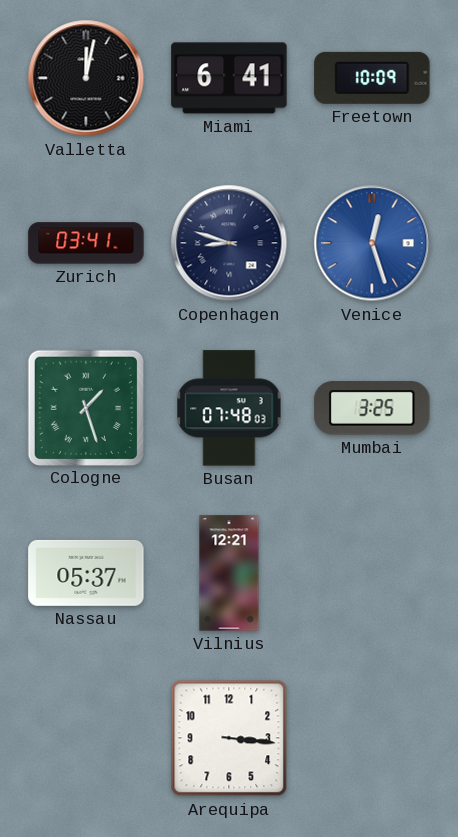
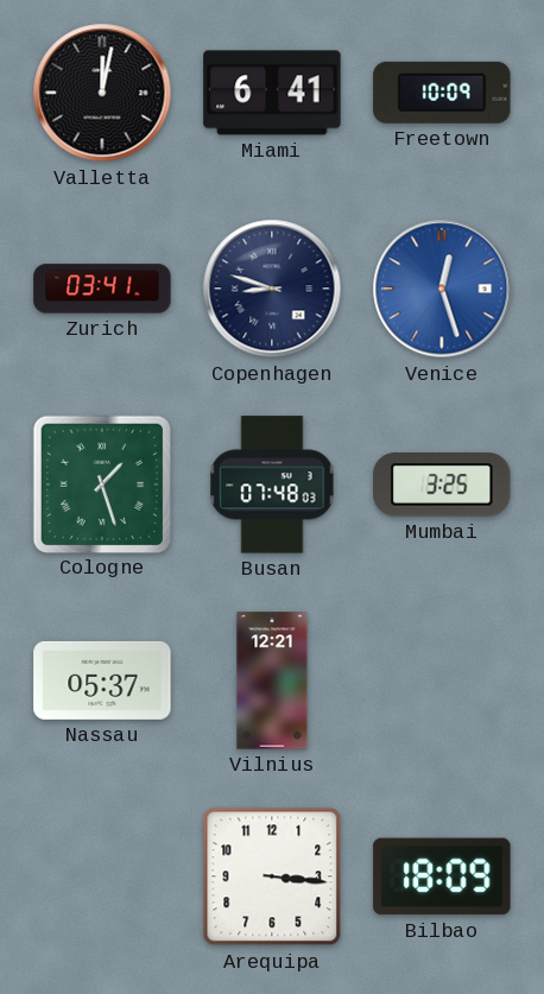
Bilbao: none -> 18:09
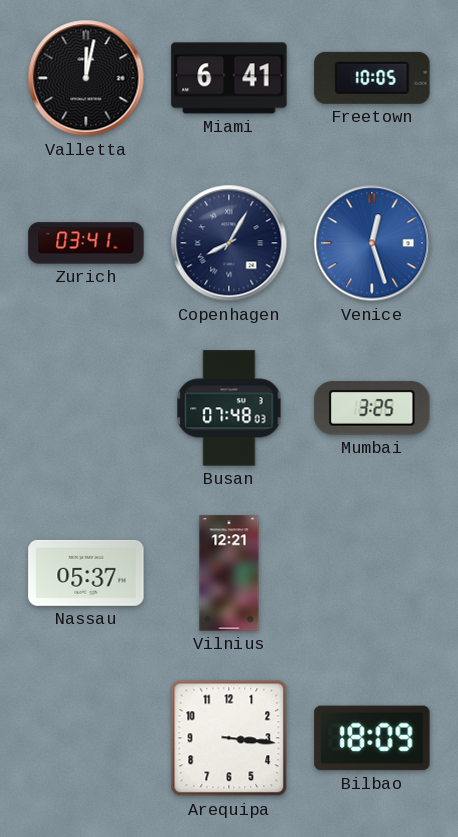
Freetown: 10:09 -> 10:05
Copenhagen: 8:48 -> 8:05
Cologne: 1:27 -> none
